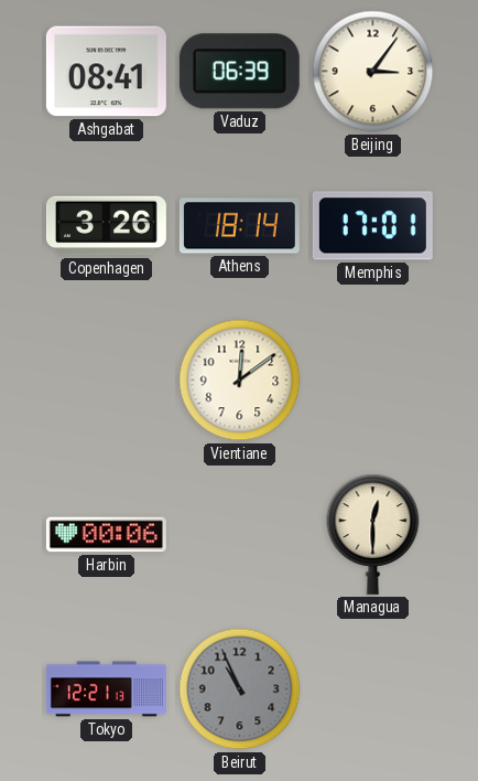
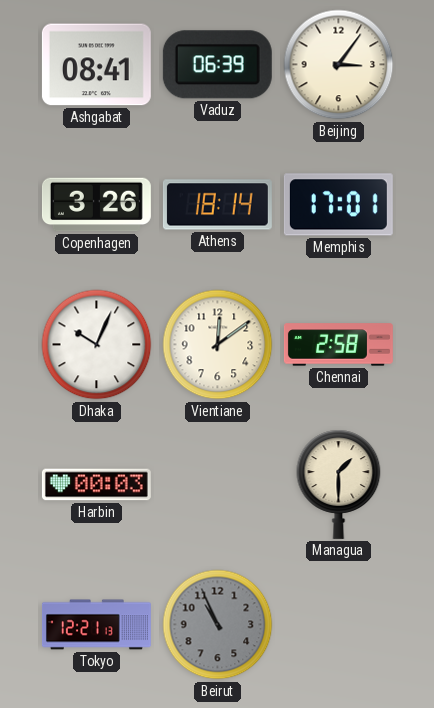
Dhaka: none -> 10:04
Chennai: none -> 2:58
Harbin: 00:06 -> 00:03
Managua: 12:30 -> 1:30
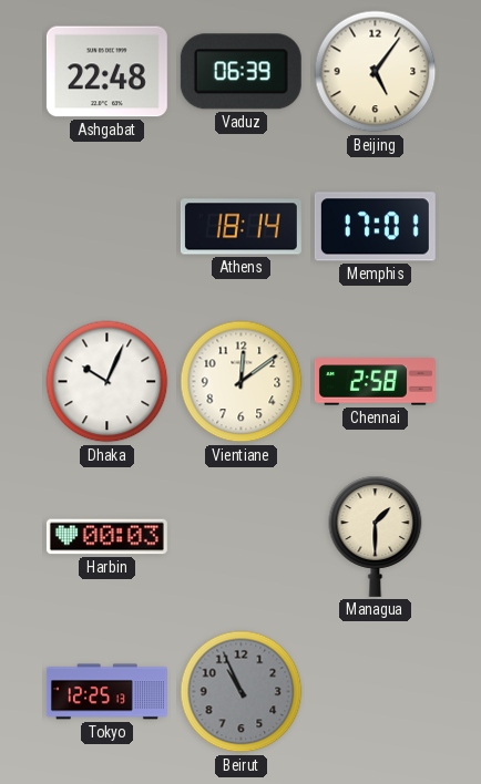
Ashgabat: 08:41 -> 22:48
Beijing: 3:06 -> 5:06
Copenhagen: 3:26 -> none
Tokyo: 12:21 -> 12:25
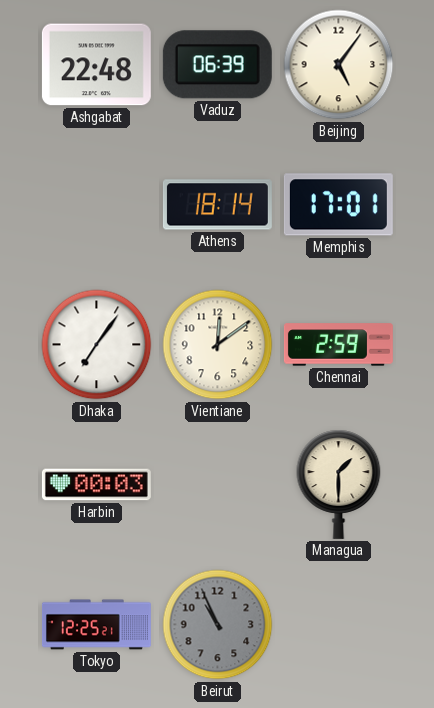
Dhaka: 10:04 -> 7:06
Chennai: 2:58 -> 2:59
Tokyo: 12:25:13 -> 12:25:21
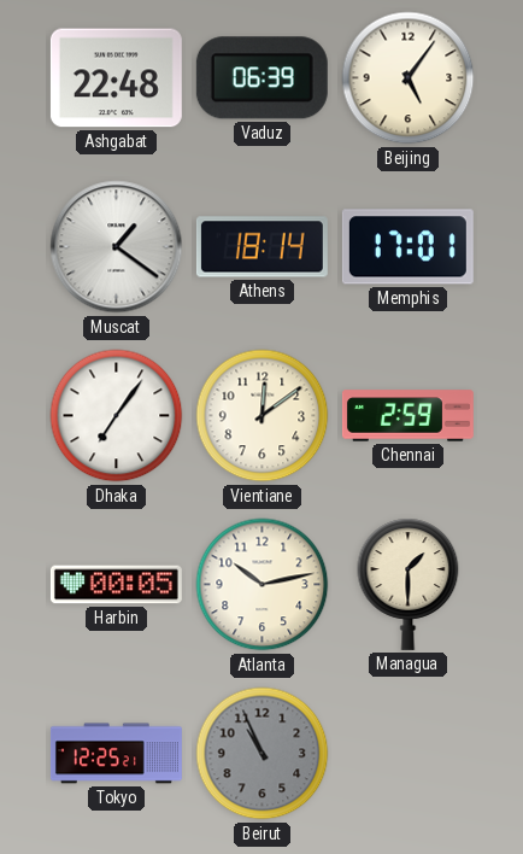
Muscat: none -> 1:21
Harbin: 00:03 -> 00:05
Atlanta: none -> 10:13
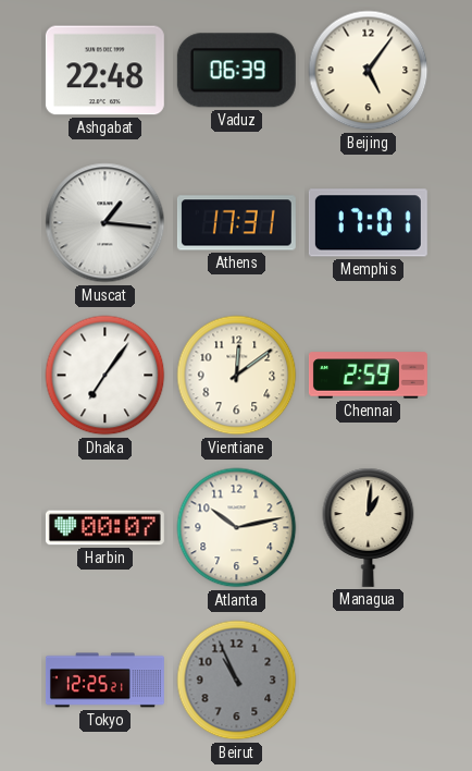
Muscat: 1:21 -> 1:16
Athens: 18:14 -> 17:31
Harbin: 00:05 -> 00:07
Managua: 1:30 -> 1:01
